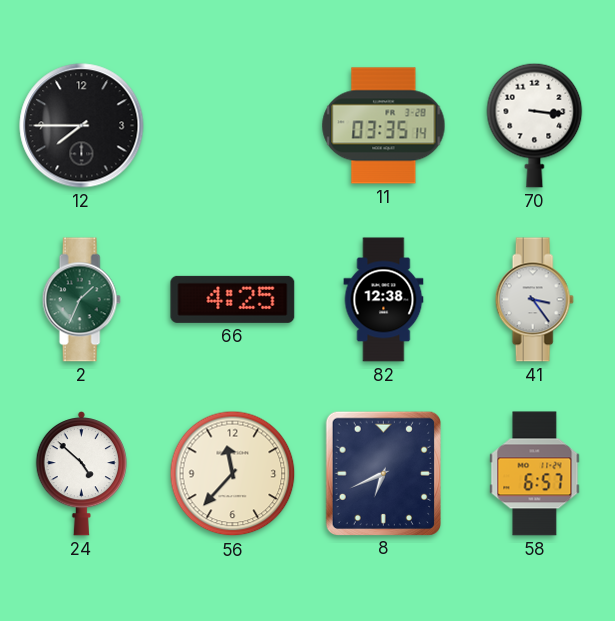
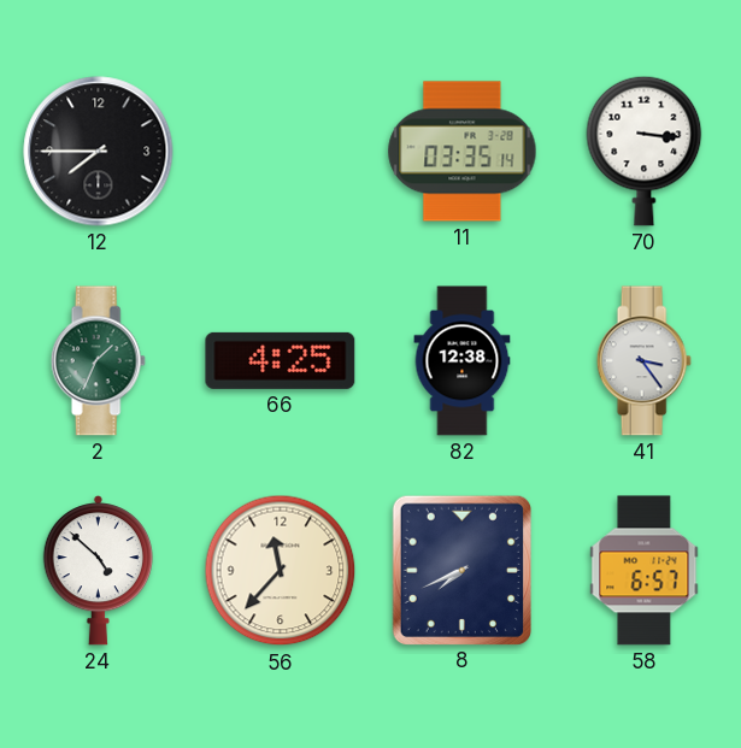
8: 6:41 -> 7:41
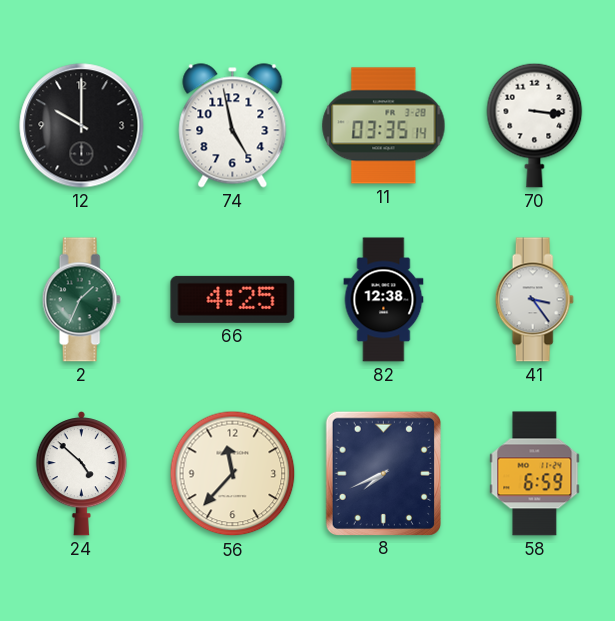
12: 7:45 -> 10:00
74: none -> 4:58
58: 6:57 -> 6:59
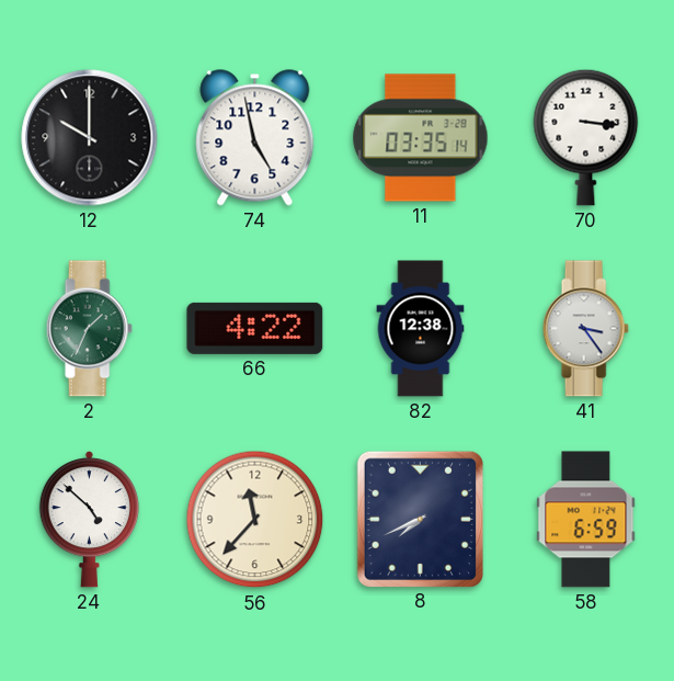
66: 4:25 -> 4:22
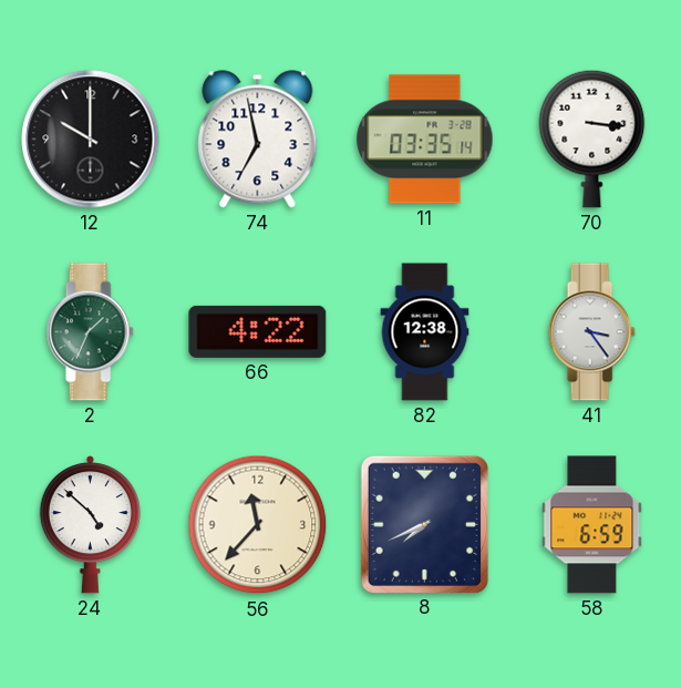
74: 4:58 -> 6:58
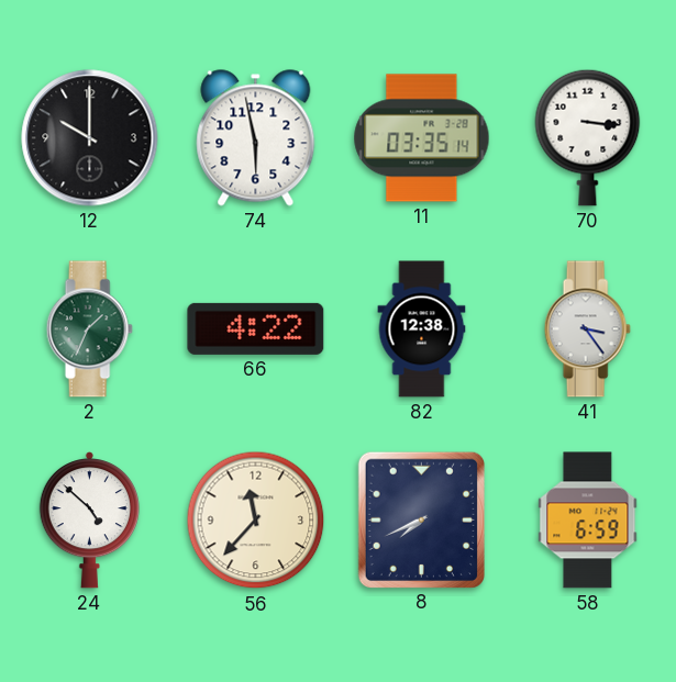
74: 6:58 -> 5:58
